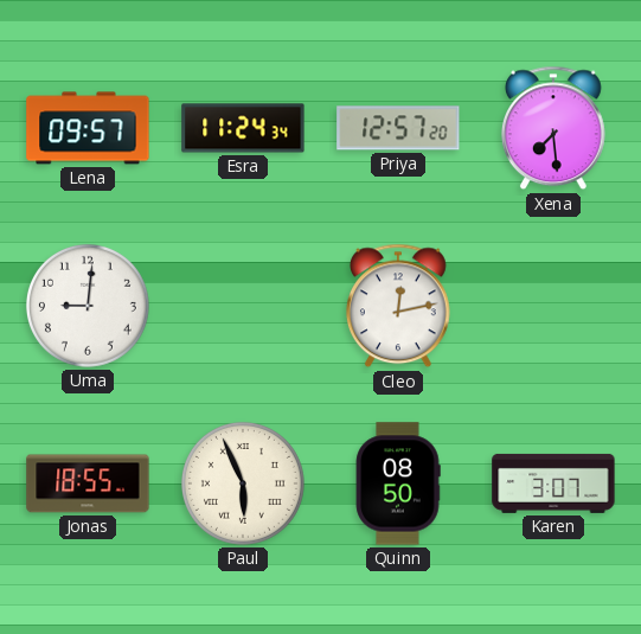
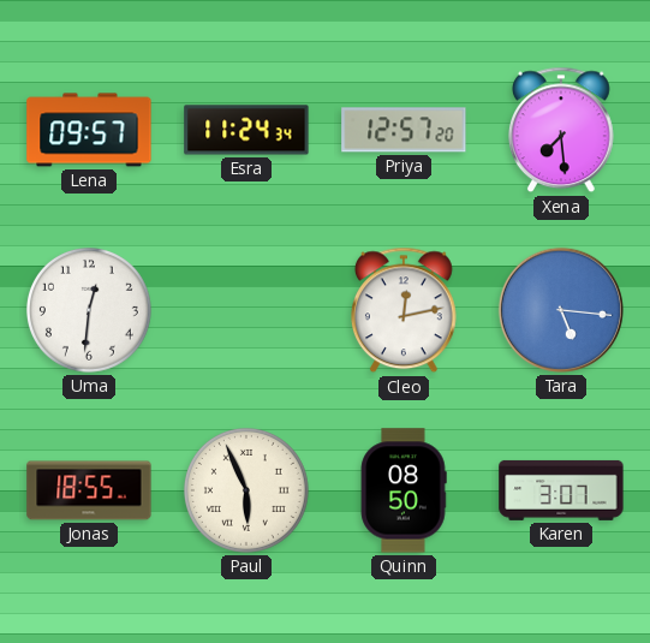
Uma: 9:01 -> 12:31
Tara: none -> 5:16
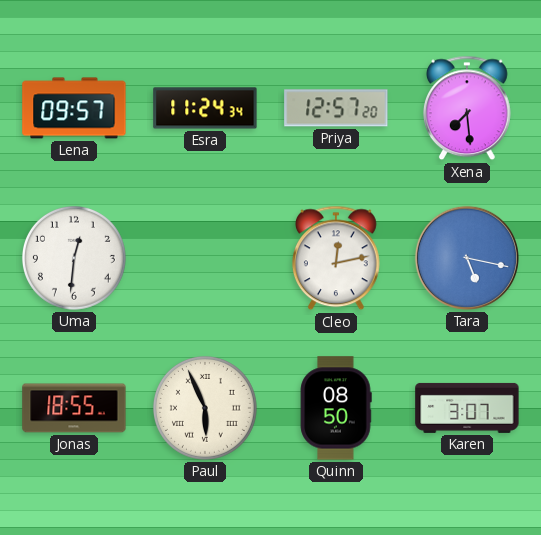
Tara: 5:16 -> 5:17
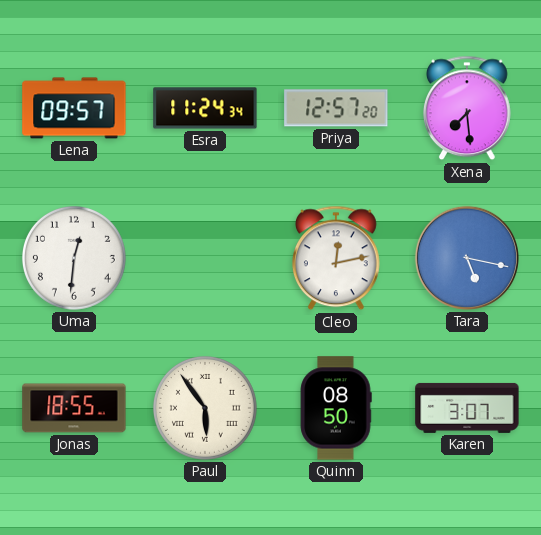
Paul: 5:56 -> 5:54
